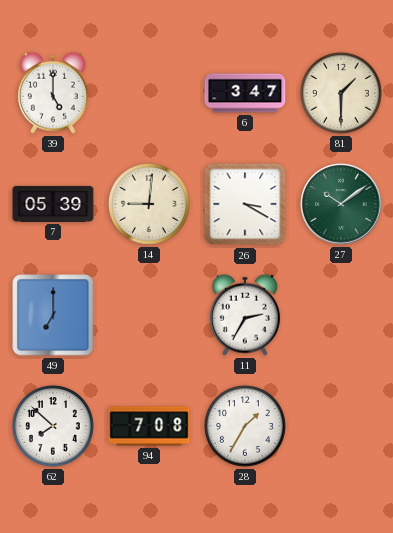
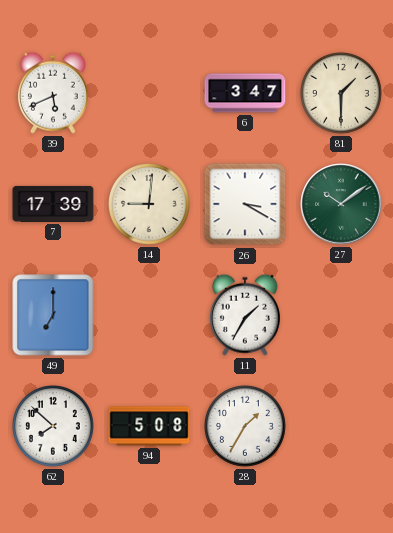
39: 5:00 -> 5:41
7: 05:39 -> 17:39
11: 2:35 -> 1:35
94: 7:08 -> 5:08
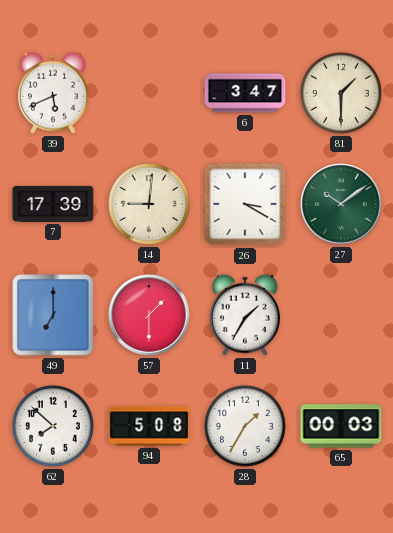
57: none -> 1:30
65: none -> 00:03
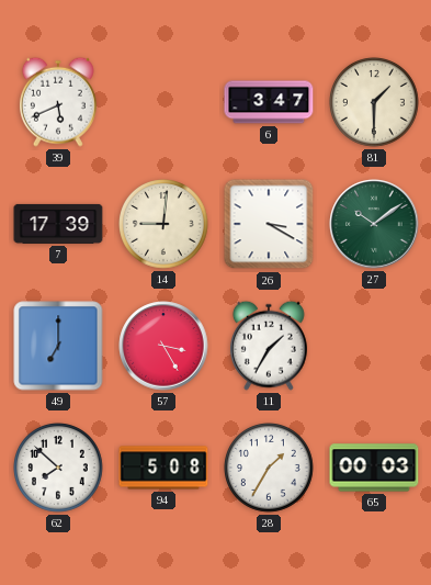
57: 1:30 -> 3:25
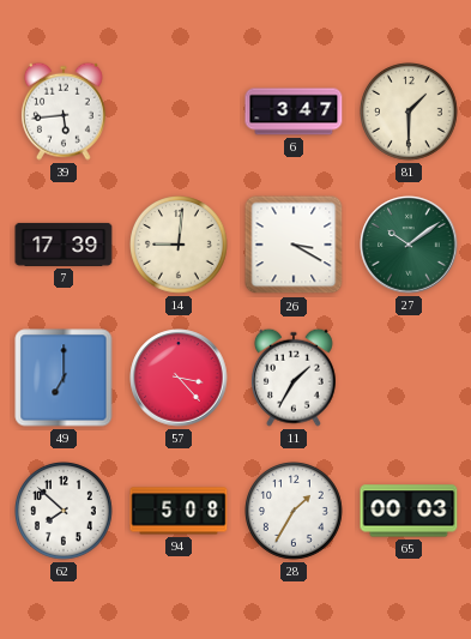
39: 5:41 -> 5:44
57: 3:25 -> 3:23
